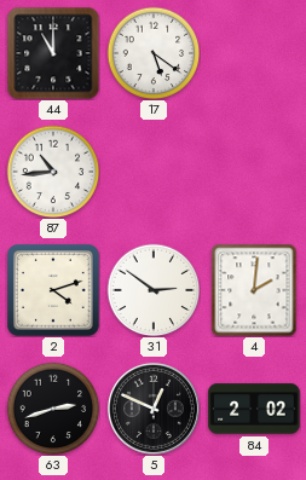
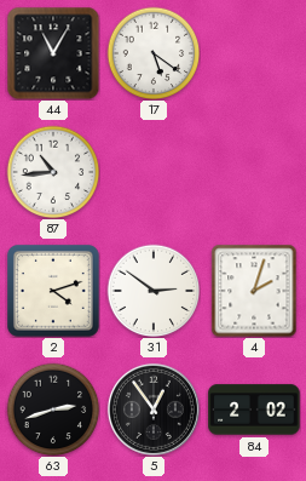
44: 11:00 -> 11:05
4: 2:01 -> 2:03
5: 12:49 -> 12:54
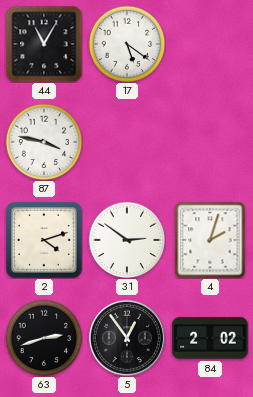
87: 10:44 -> 3:47
